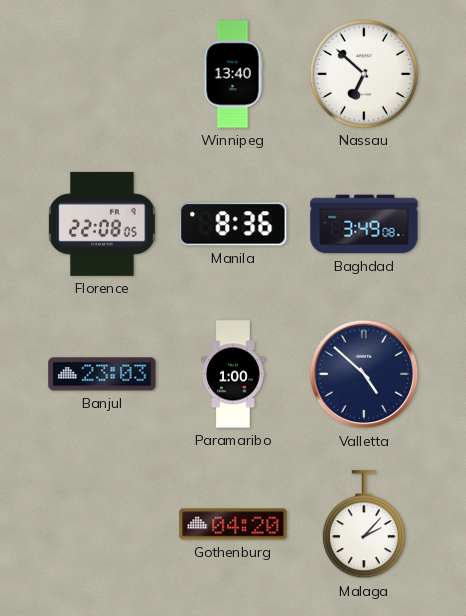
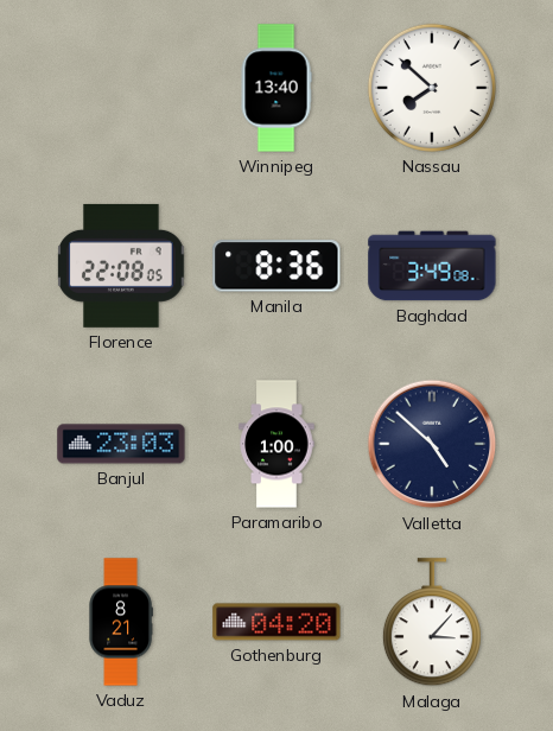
Nassau: 6:52 -> 7:52
Vaduz: none -> 8:21
Malaga: 2:07 -> 3:07
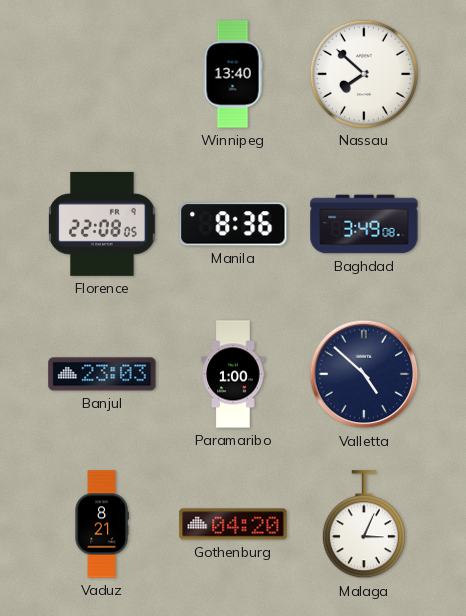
Malaga: 3:07 -> 3:04
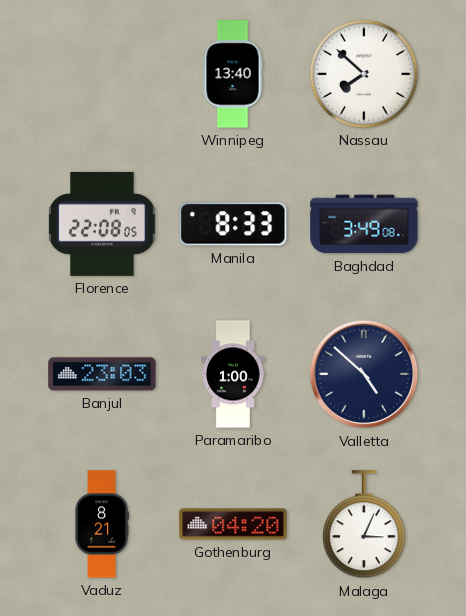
Manila: 8:36 -> 8:33
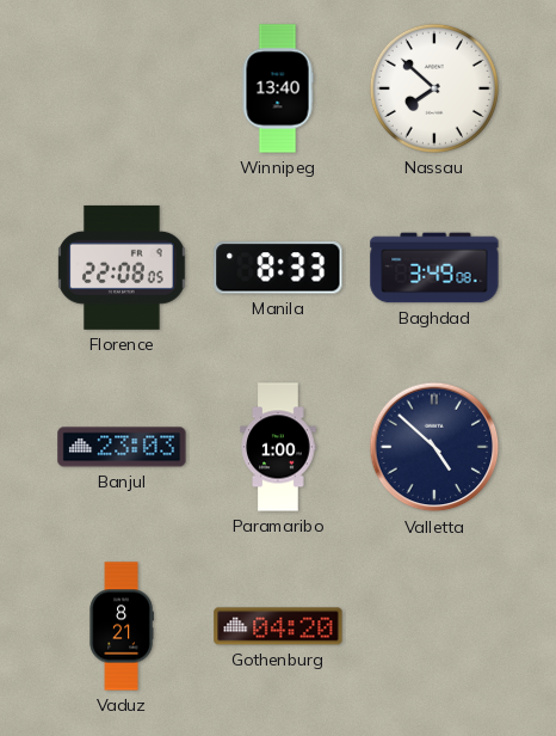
Malaga: 3:04 -> none
